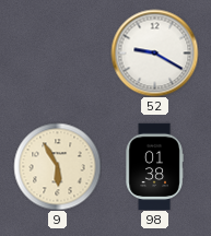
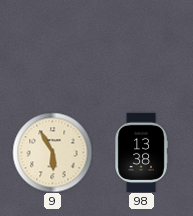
52: 9:20 -> none
98: 01:38 -> 13:38
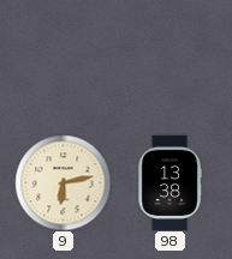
9: 5:55 -> 6:13
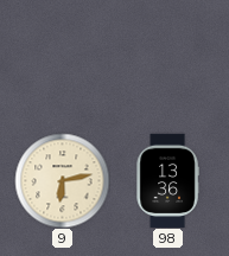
98: 13:38 -> 13:36
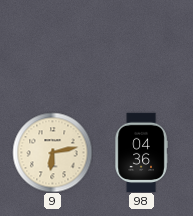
98: 13:36 -> 04:36
